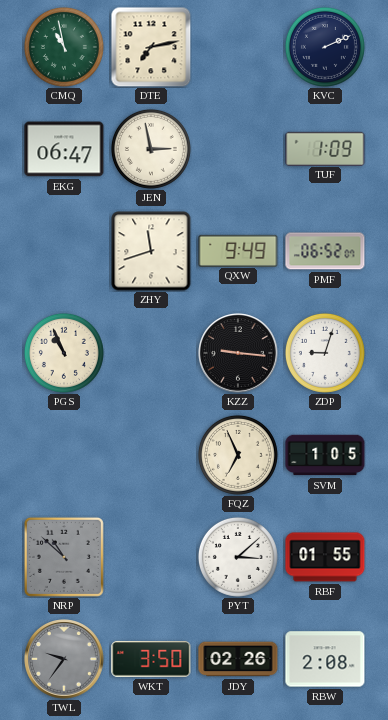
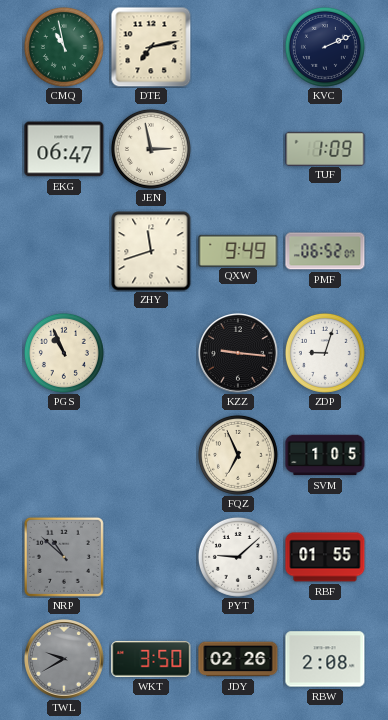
PYT: 3:08 -> 9:08
TWL: 9:36 -> 9:40
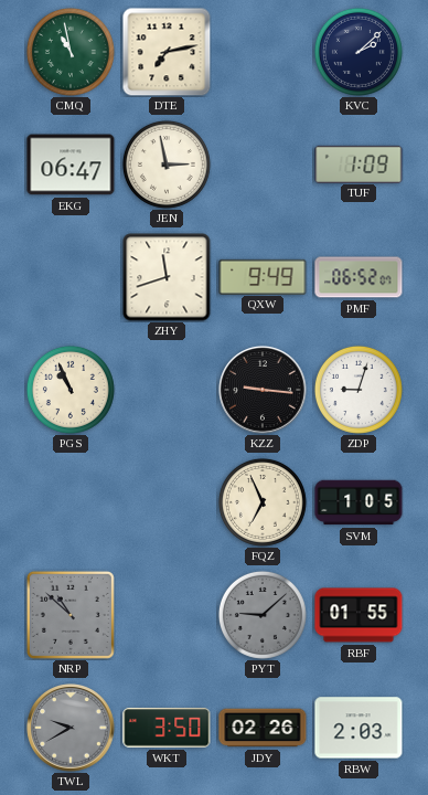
KVC: 2:11 -> 2:08
PYT dial: white -> grey
RBW: 2:08 -> 2:03
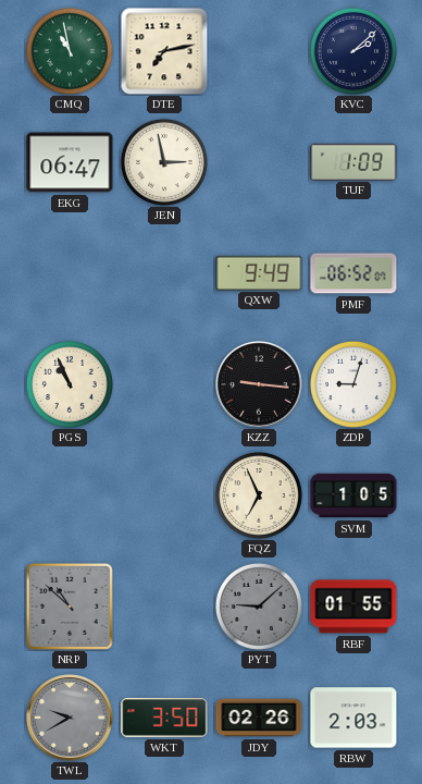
ZHY: 11:42 -> none
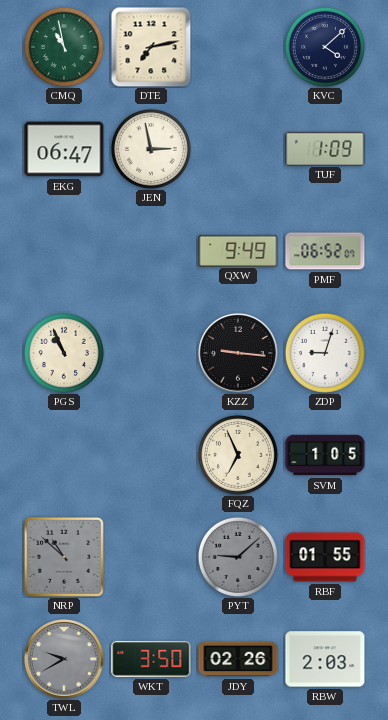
KVC: 2:08 -> 4:08
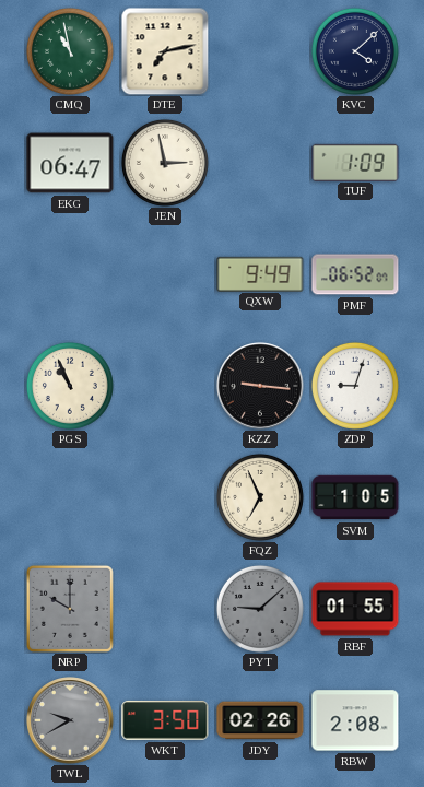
NRP: 10:52 -> 10:00
RBW: 2:03 -> 2:08
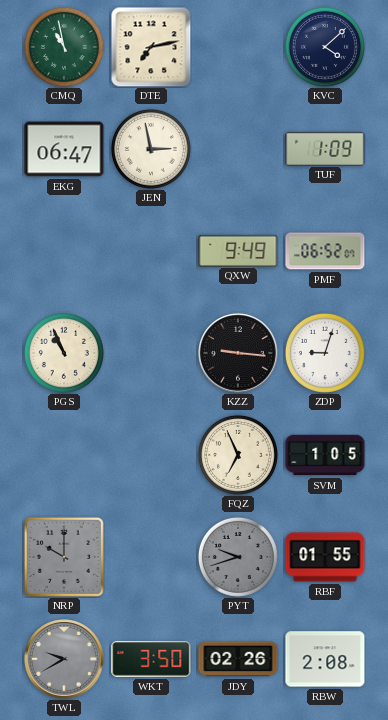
PYT: 9:08 -> 9:42
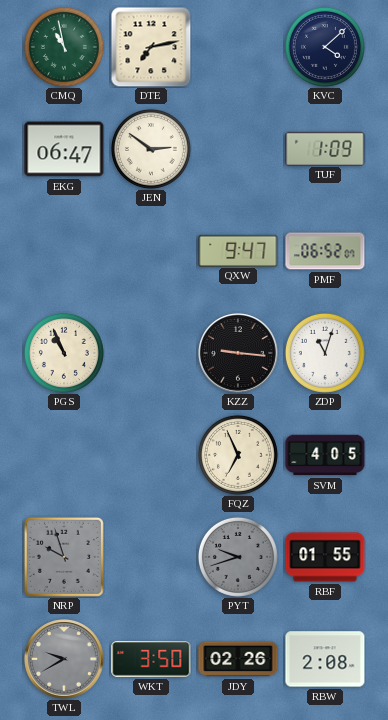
JEN: 2:58 -> 2:51
QXW: 9:49 -> 9:47
ZDP: 9:03 -> 11:03
SVM: 1:05 -> 4:05
NRP: 10:00 -> 9:57
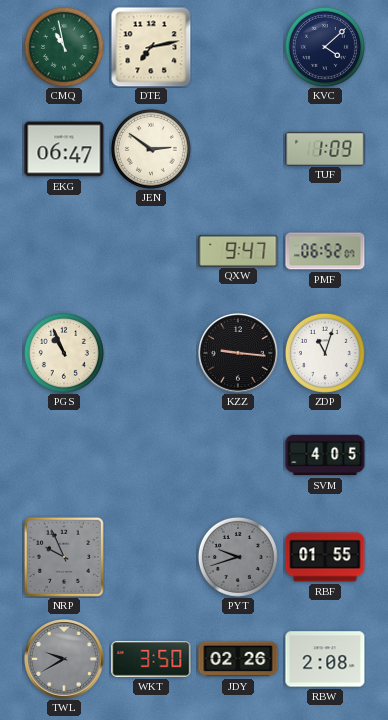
FQZ: 6:56 -> none
NRP: 9:57 -> 9:56
